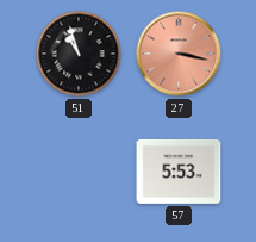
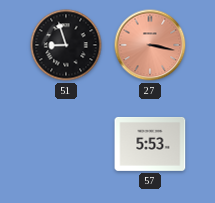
51: 10:57 -> 8:57
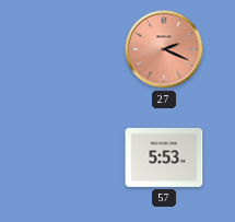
51: 8:57 -> none
27: 3:17 -> 2:19
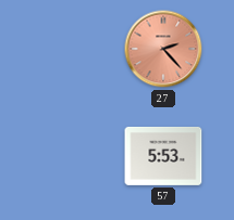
27: 2:19 -> 2:23
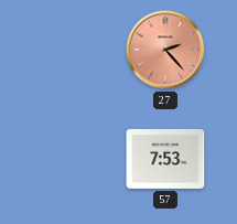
57: 5:53 -> 7:53
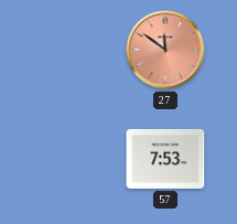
27: 2:23 -> 11:51
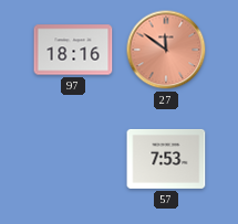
97: none -> 18:16
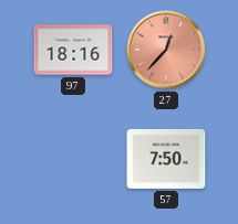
27: 11:51 -> 12:37
57: 7:53 -> 7:50
